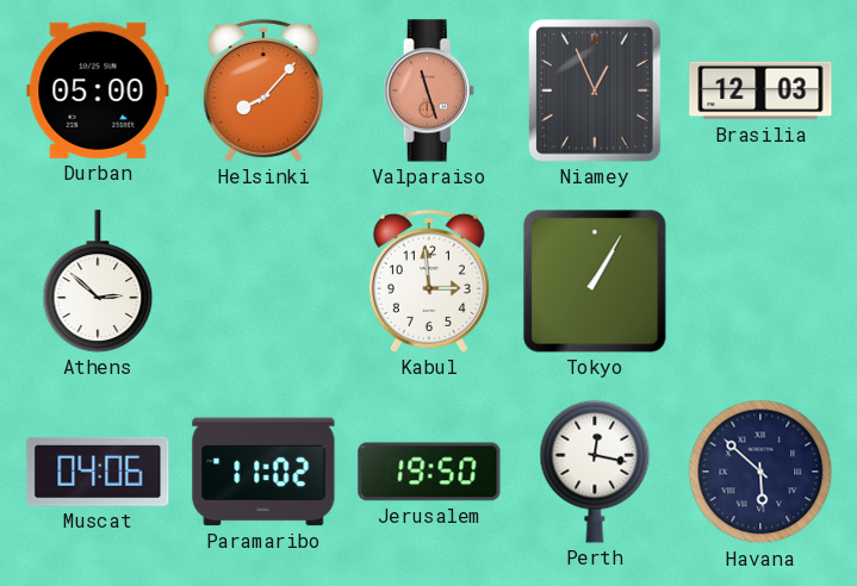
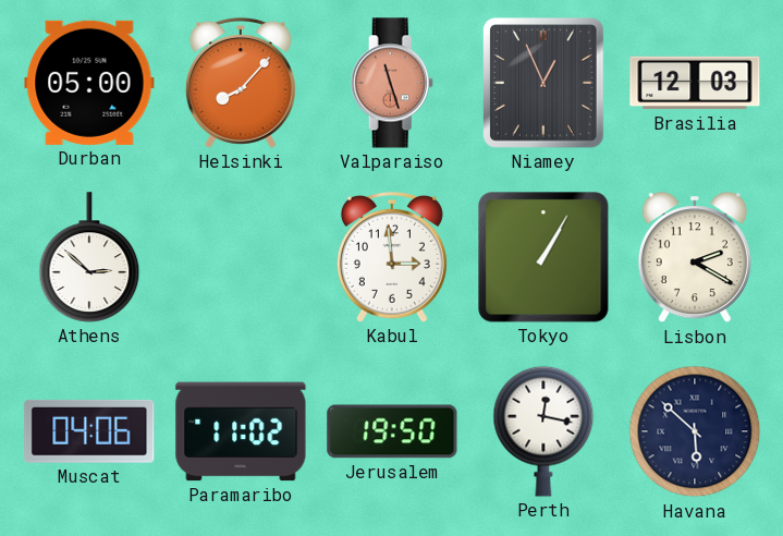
Lisbon: none -> 2:20
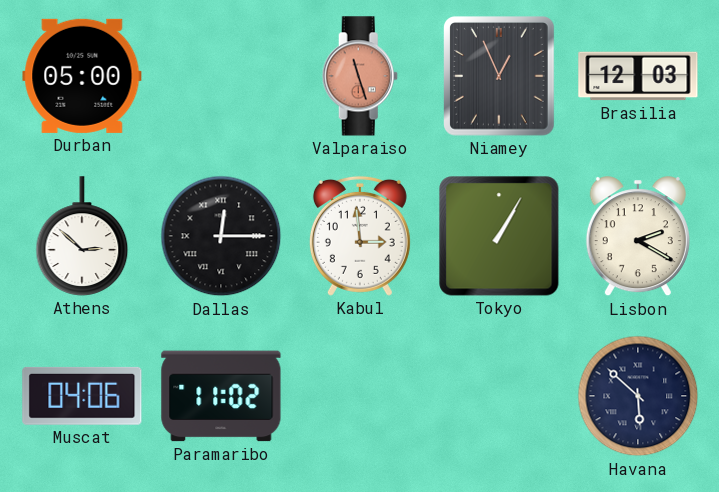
Helsinki: 8:07 -> none
Dallas: none -> 12:15
Jerusalem: 19:50 -> none
Perth: 12:17 -> none
